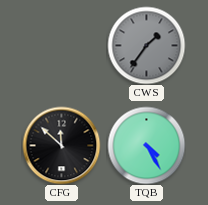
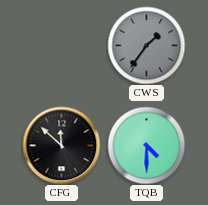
TQB: 4:25 -> 4:30
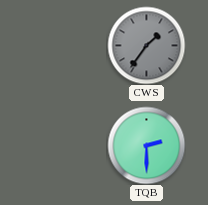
CFG: 11:52 -> none
TQB: 4:30 -> 2:30
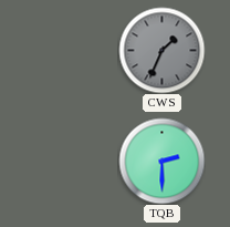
CWS: 1:36 -> 1:34
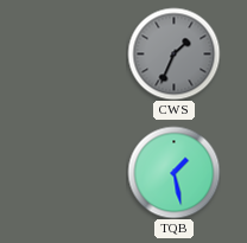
TQB: 2:30 -> 1:28
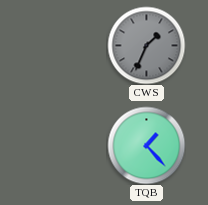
TQB: 1:28 -> 1:23
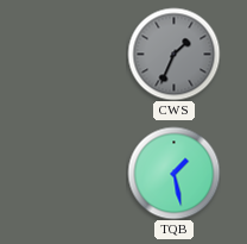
TQB: 1:23 -> 1:28
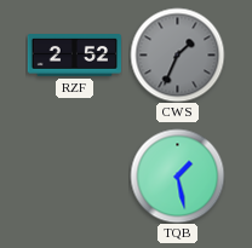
RZF: none -> 2:52
